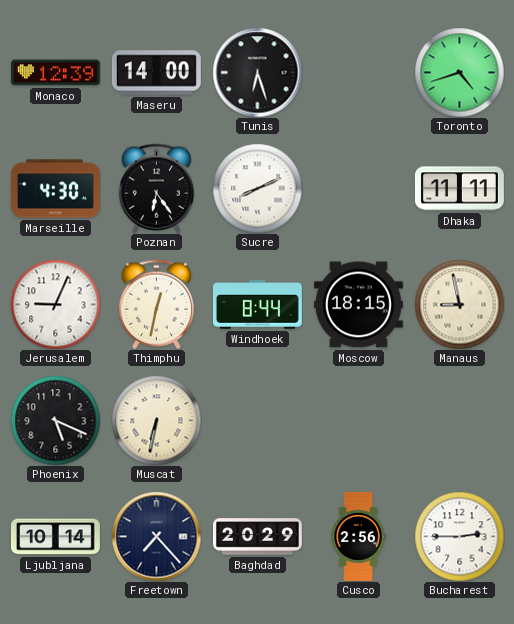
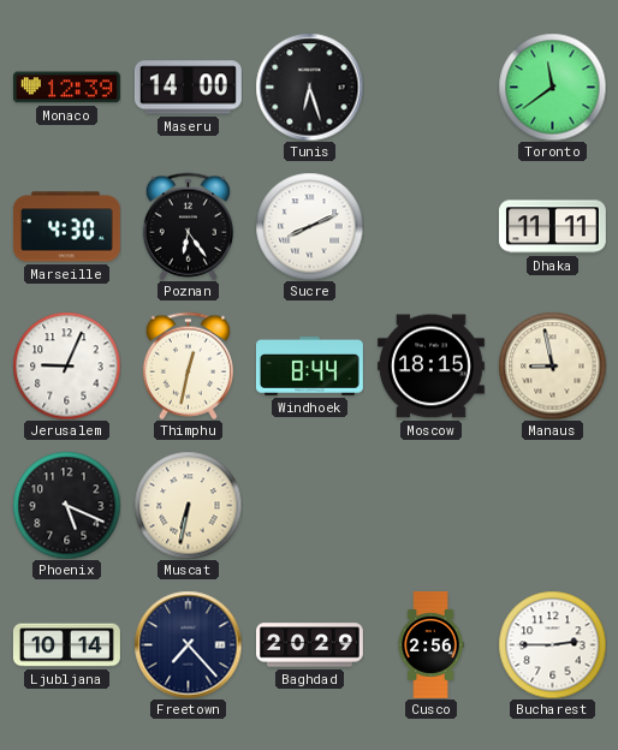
Toronto: 4:42 -> 11:39
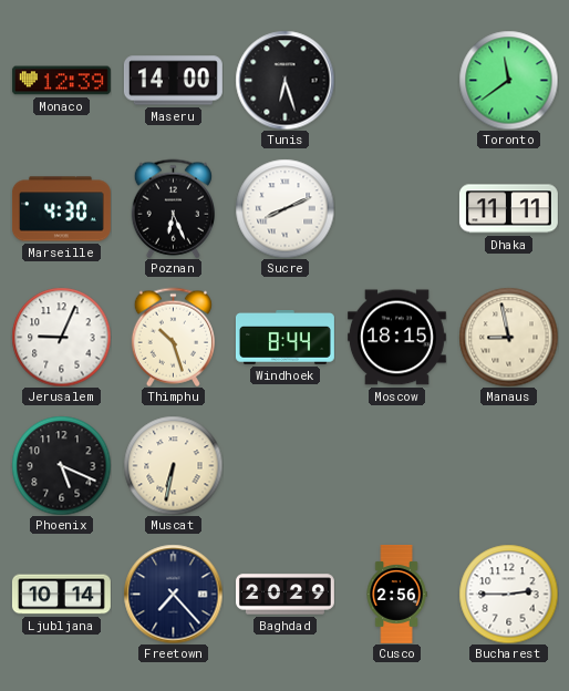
Poznan: 6:24 -> 6:26
Thimphu: 12:32 -> 10:27
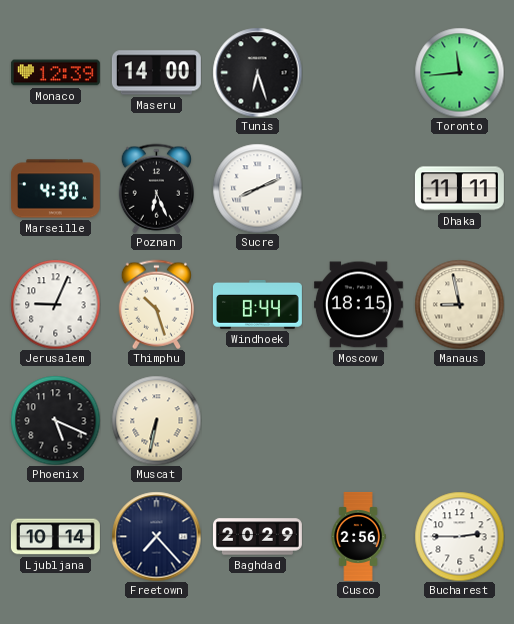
Toronto: 11:39 -> 11:44
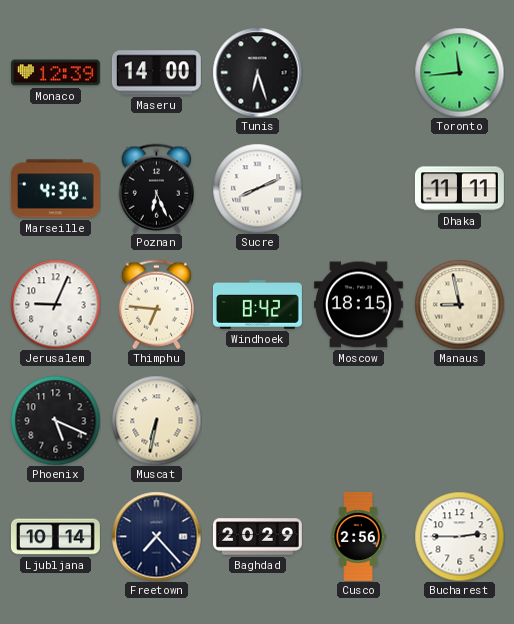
Thimphu: 10:27 -> 6:46
Windhoek: 8:44 -> 8:42
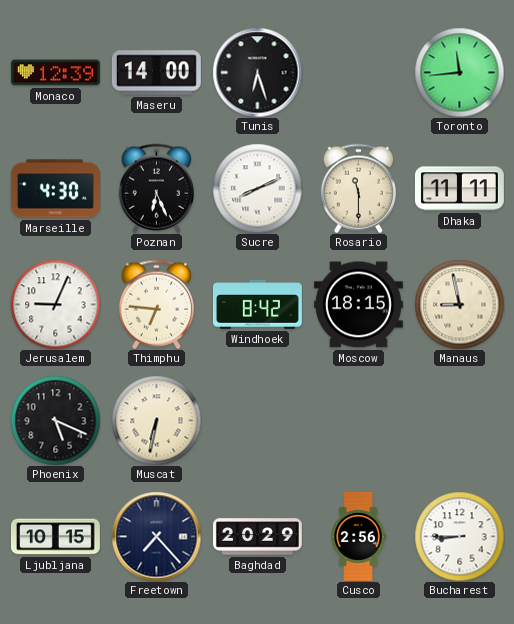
Rosario: none -> 11:30
Ljubljana: 10:14 -> 10:15
Bucharest: 2:45 -> 8:45
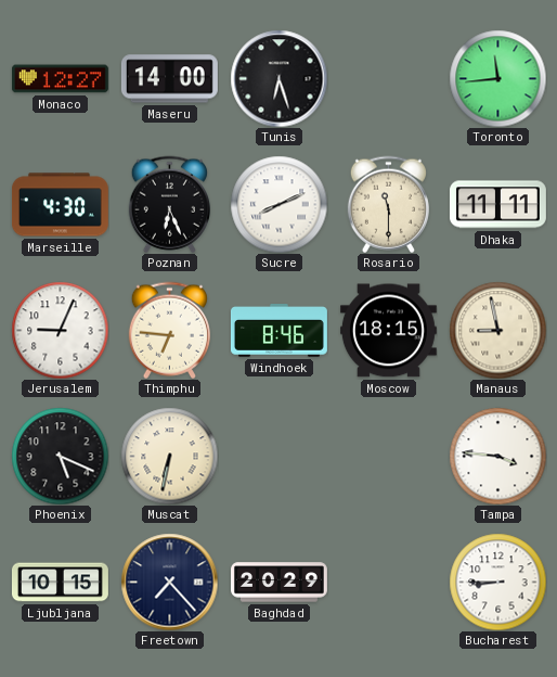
Monaco: 12:39 -> 12:27
Windhoek: 8:42 -> 8:46
Tampa: none -> 3:46
Cusco: 2:56 -> none
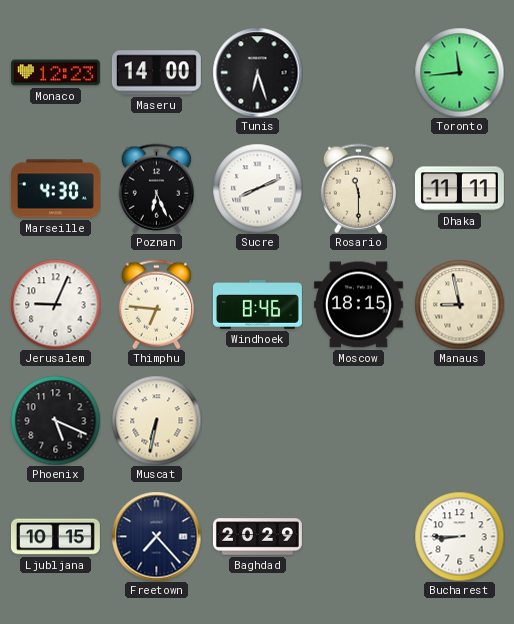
Monaco: 12:27 -> 12:23
Tampa: 3:46 -> none
